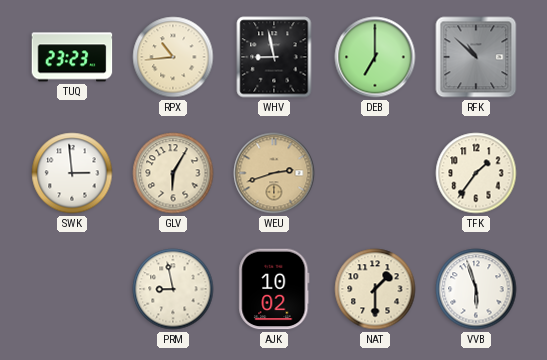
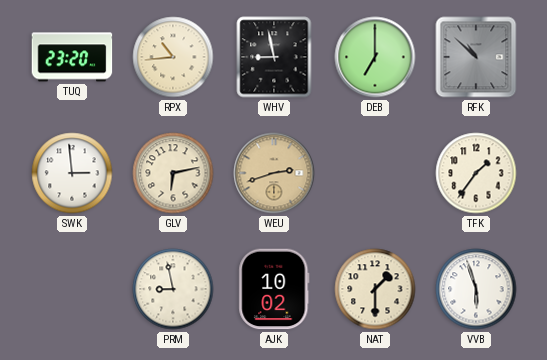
TUQ: 23:23 -> 23:20
GLV: 6:05 -> 6:13
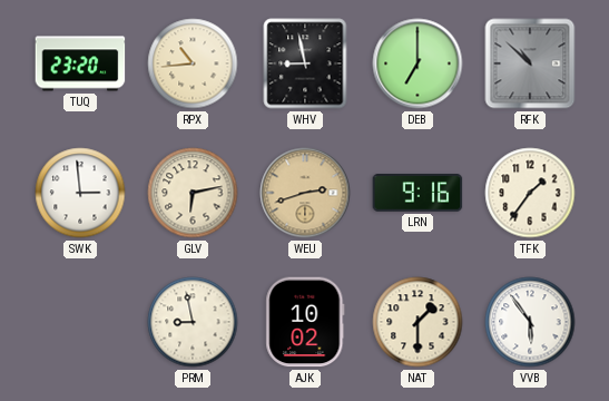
LRN: none -> 9:16
VVB: 5:57 -> 5:54
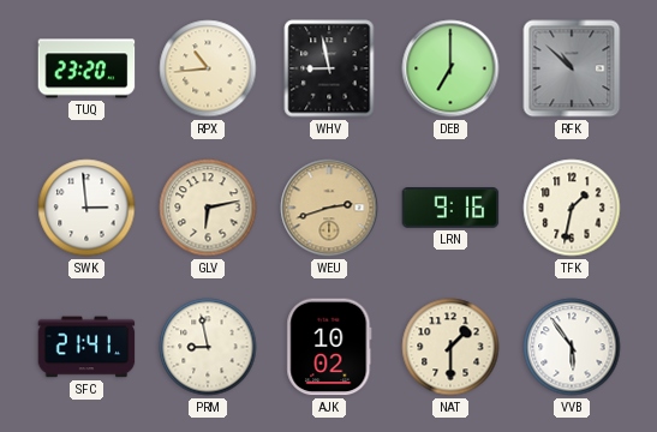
TFK: 1:36 -> 1:32
SFC: none -> 21:41
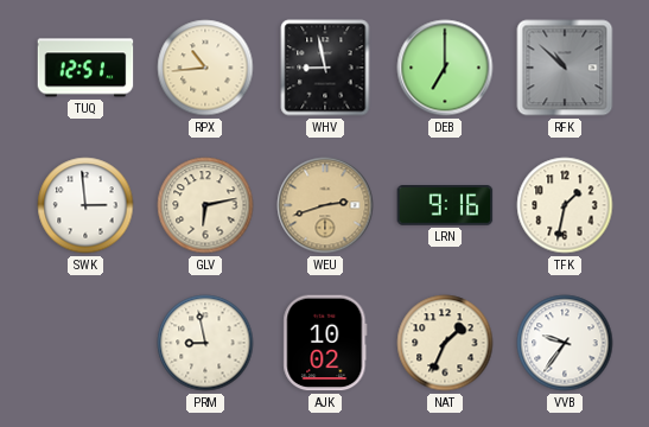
TUQ: 23:20 -> 12:51
SFC: 21:41 -> none
NAT: 1:30 -> 1:34
VVB: 5:54 -> 9:36
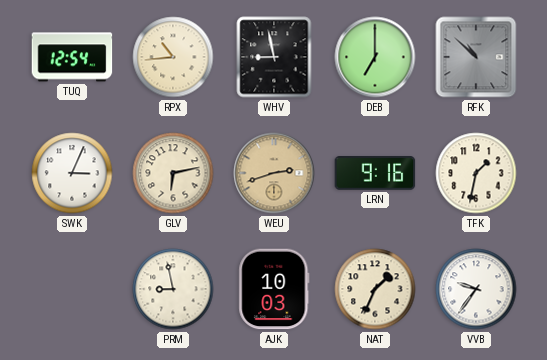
TUQ: 12:51 -> 12:54
SWK: 2:59 -> 3:04
AJK: 10:02 -> 10:03
